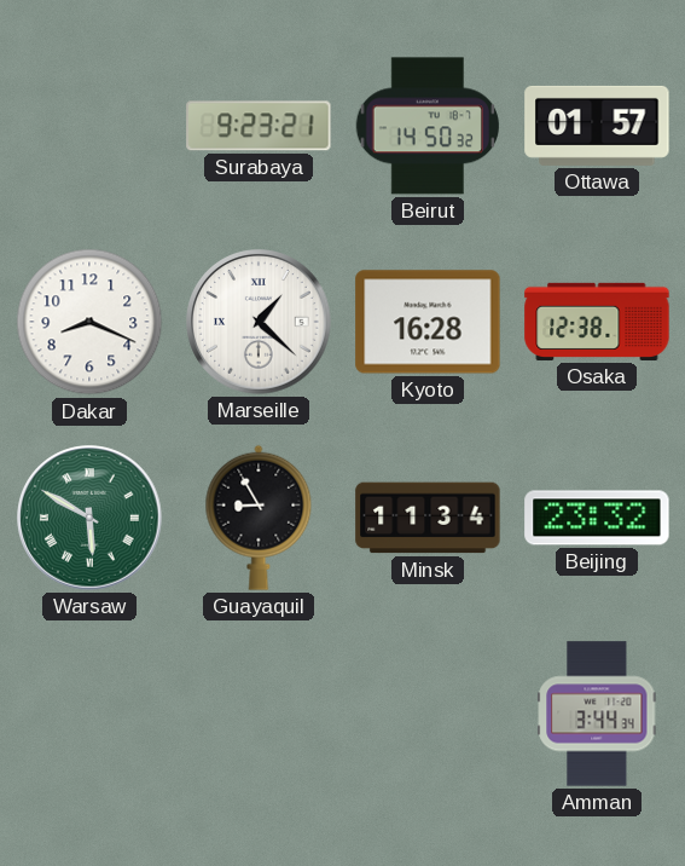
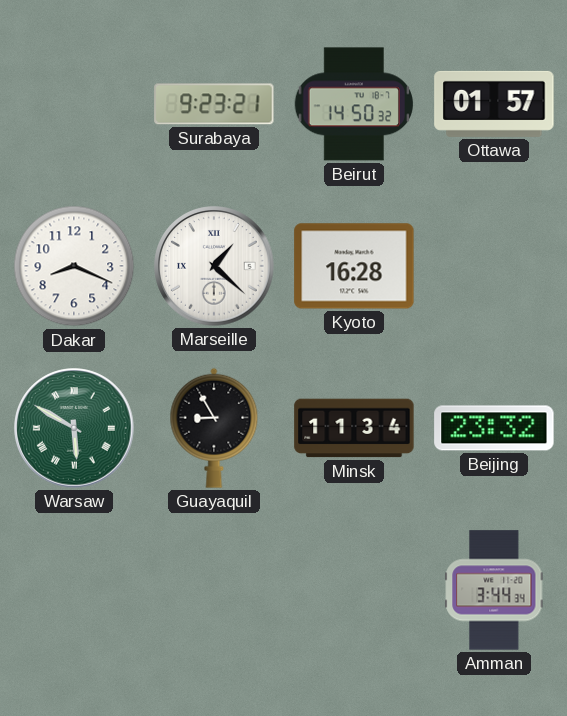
Osaka: 12:38 -> none
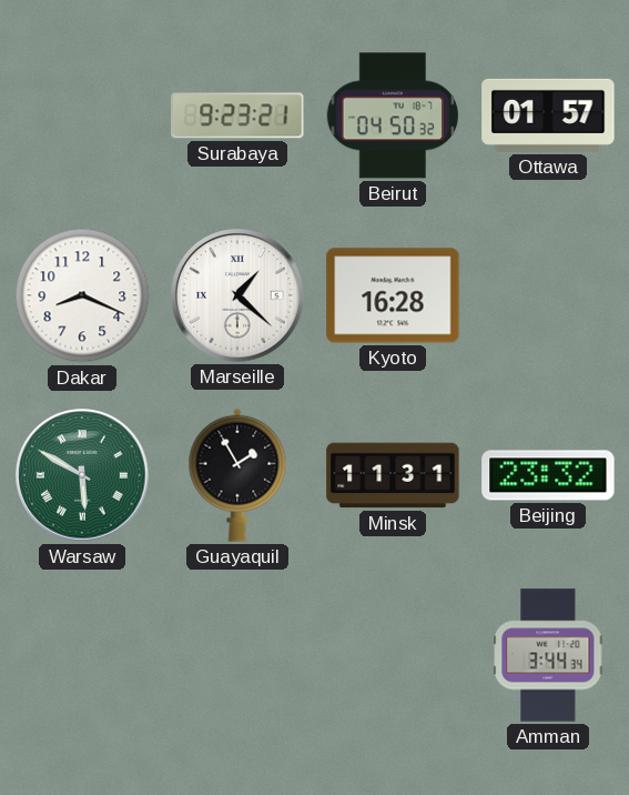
Beirut: 14:50 -> 04:50
Guayaquil: 8:55 -> 1:55
Minsk: 11:34 -> 11:31
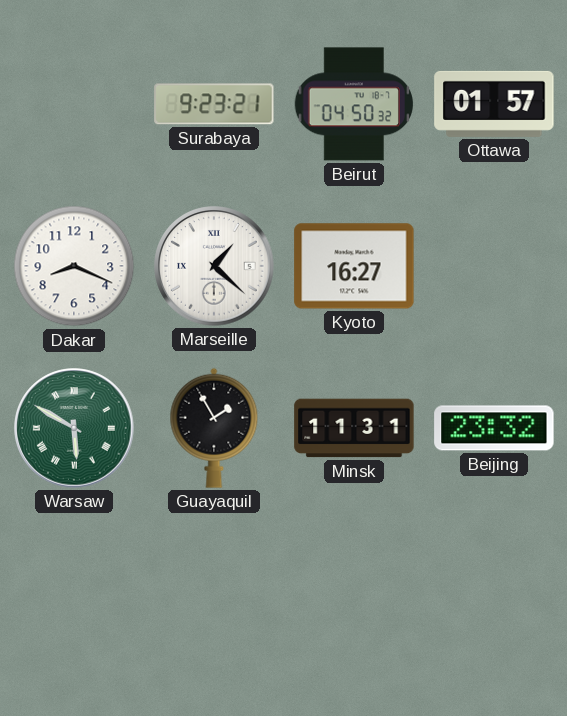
Kyoto: 16:28 -> 16:27
Amman: 3:44 -> none
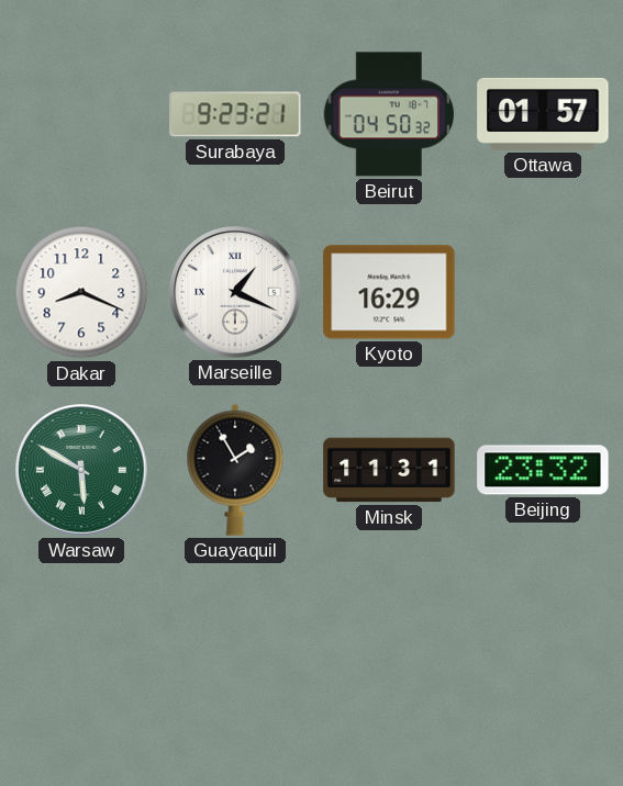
Marseille: 1:22 -> 1:19
Kyoto: 16:27 -> 16:29
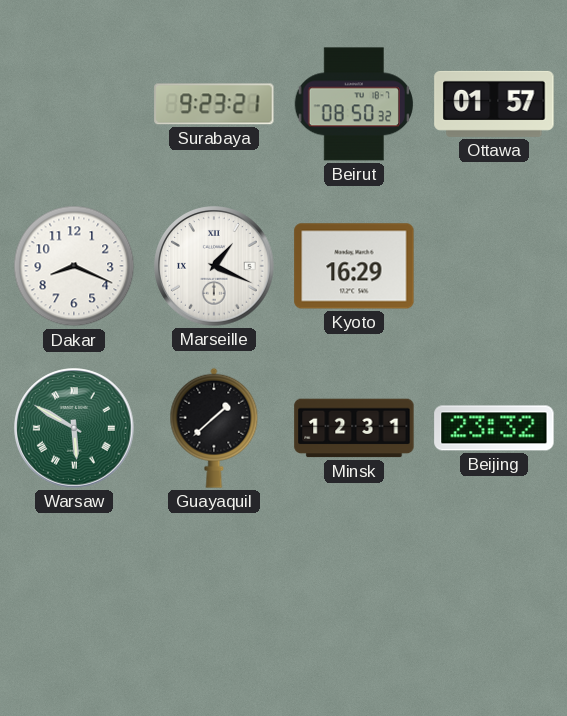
Beirut: 04:50 -> 08:50
Guayaquil: 1:55 -> 1:38
Minsk: 11:31 -> 12:31
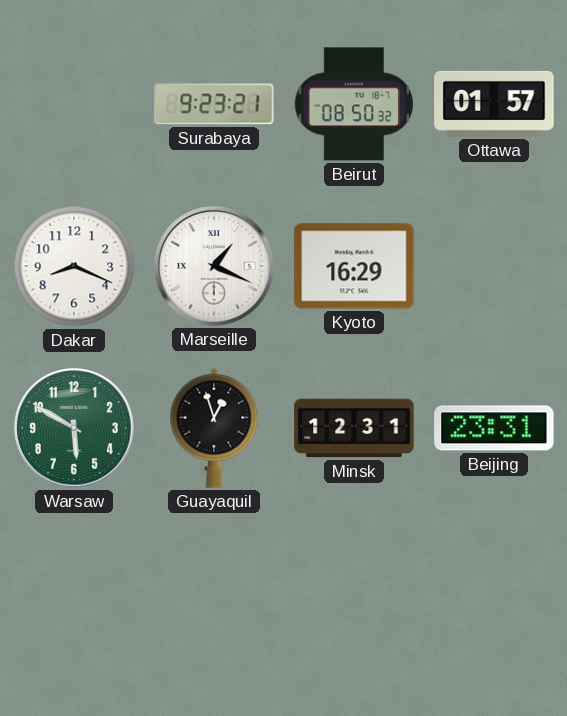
Warsaw numerals: Roman -> Arabic
Guayaquil: 1:38 -> 12:57
Beijing: 23:32 -> 23:31
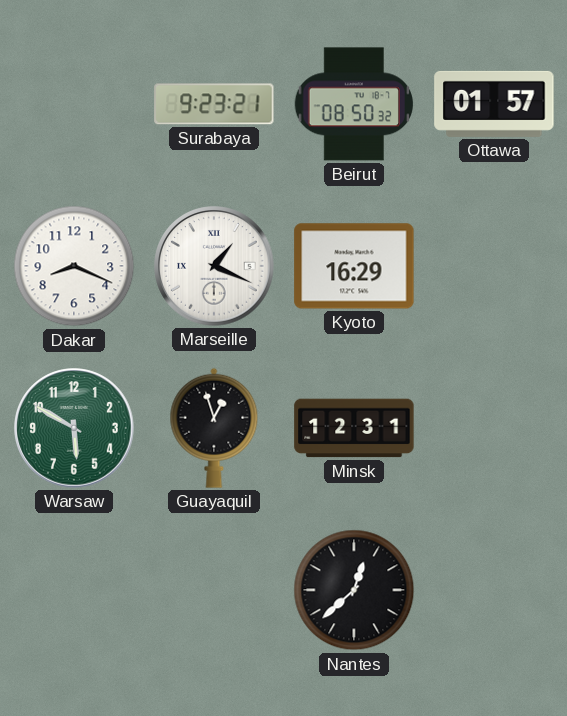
Beijing: 23:31 -> none
Nantes: none -> 12:38
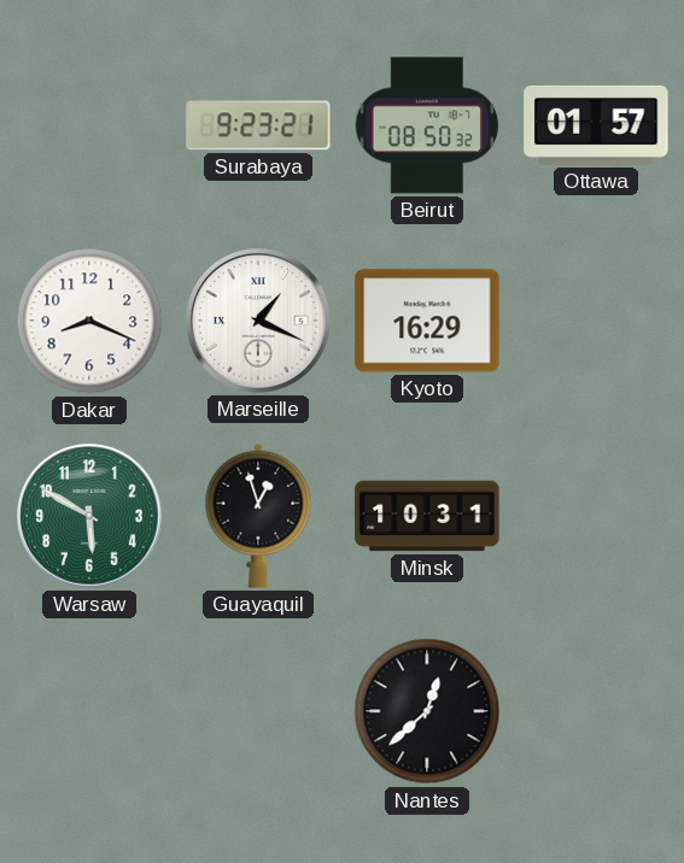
Minsk: 12:31 -> 10:31
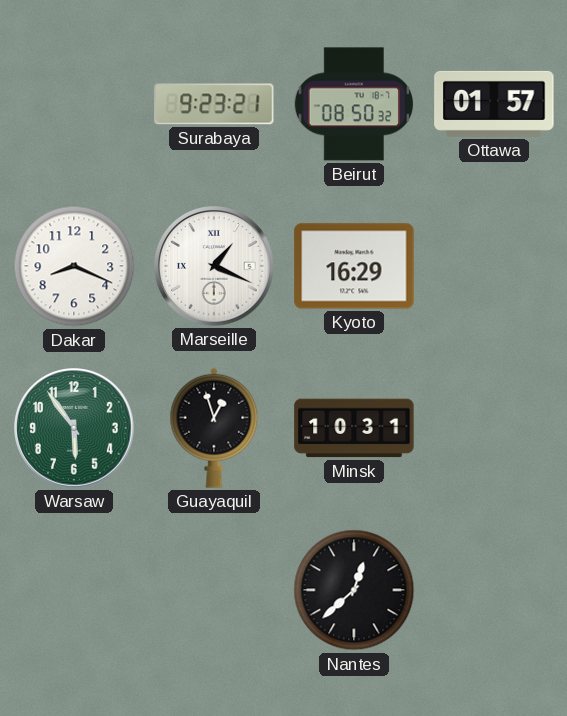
Warsaw: 5:50 -> 5:54
